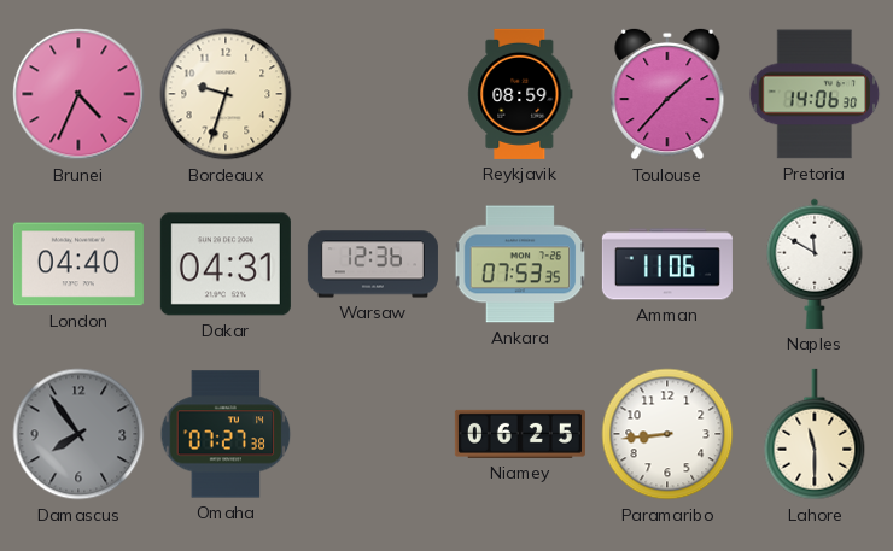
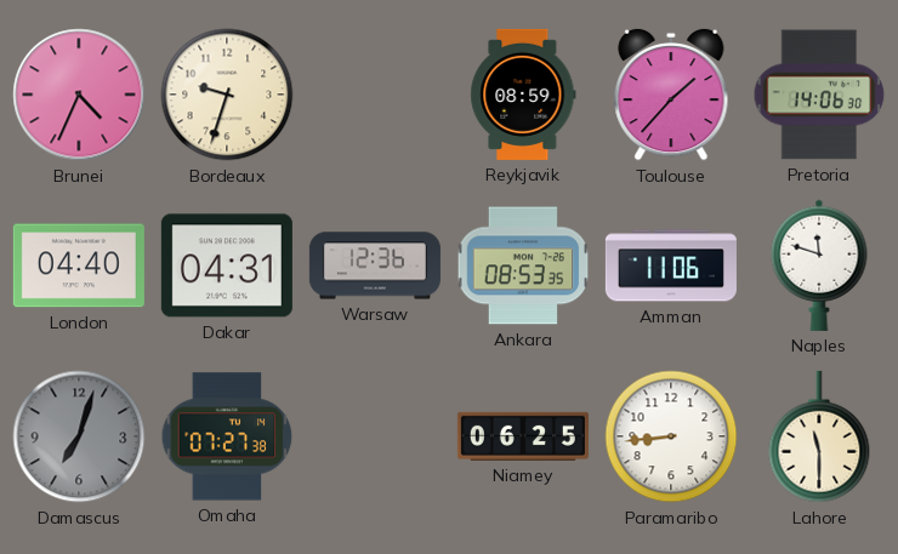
Ankara: 07:53 -> 08:53
Naples: 11:50 -> 11:48
Damascus: 7:54 -> 7:03
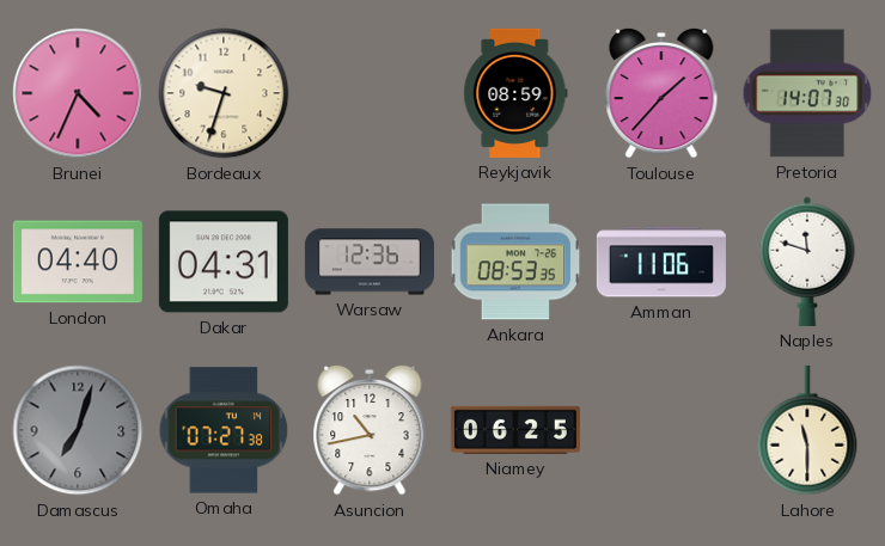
Pretoria: 14:06 -> 14:07
Asuncion: none -> 10:43
Paramaribo: 8:44 -> none
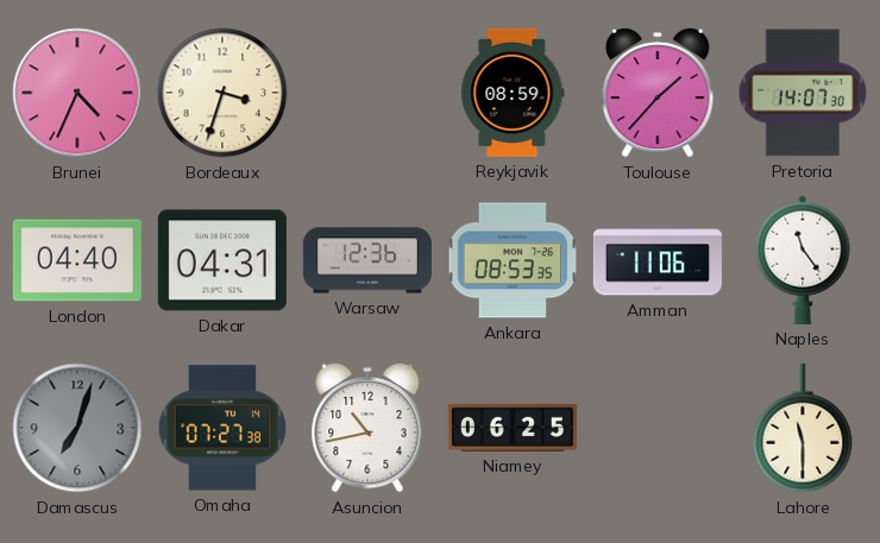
Bordeaux: 9:33 -> 3:33
Naples: 11:48 -> 11:24
